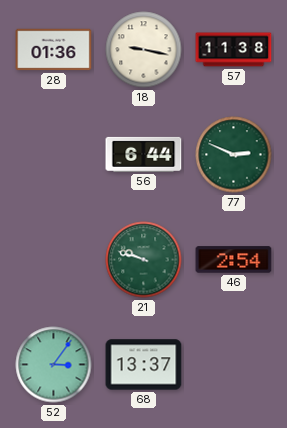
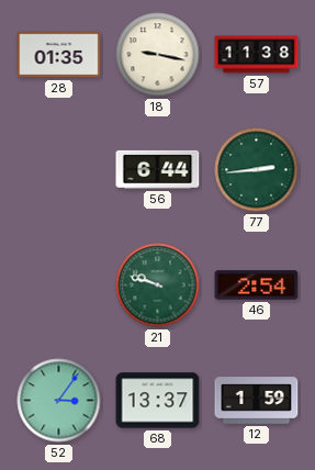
28: 01:36 -> 01:35
77: 2:49 -> 2:44
12: none -> 1:59
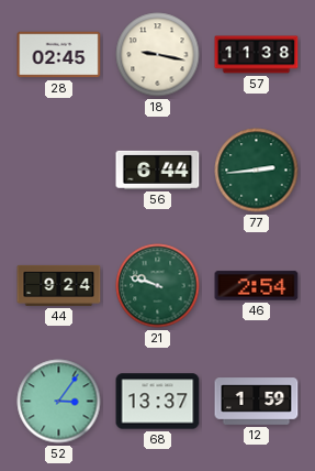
28: 01:35 -> 02:45
44: none -> 9:24
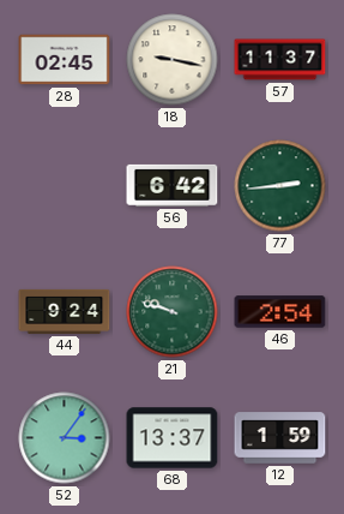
57: 11:38 -> 11:37
56: 6:44 -> 6:42
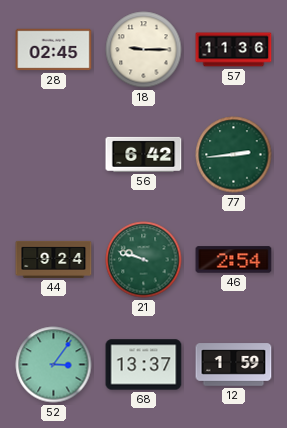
18: 9:17 -> 9:15
57: 11:37 -> 11:36
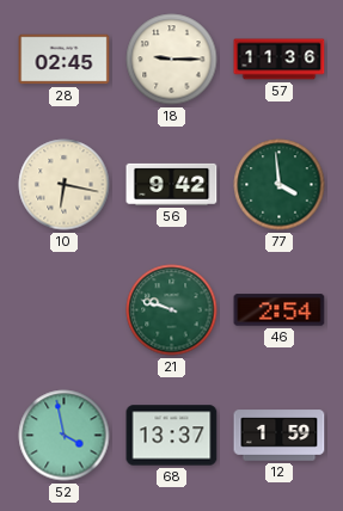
10: none -> 6:17
56: 6:42 -> 9:42
77: 2:44 -> 3:59
44: 9:24 -> none
52: 3:06 -> 3:58
